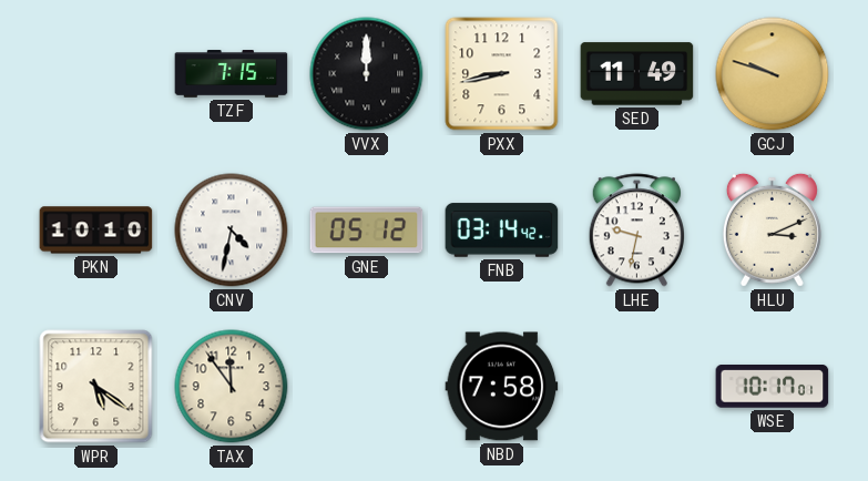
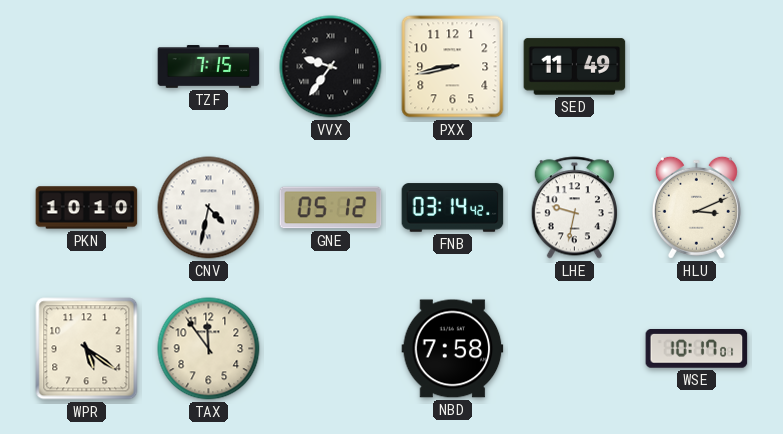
VVX: 12:00 -> 9:36
GCJ: 9:48 -> none
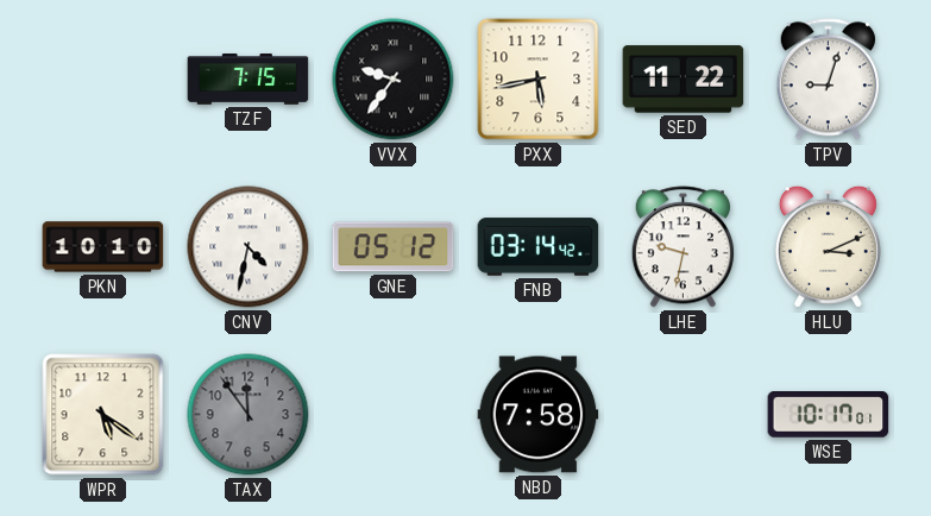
PXX: 8:43 -> 5:43
SED: 11:49 -> 11:22
TPV: none -> 9:03
TAX dial: cream -> grey
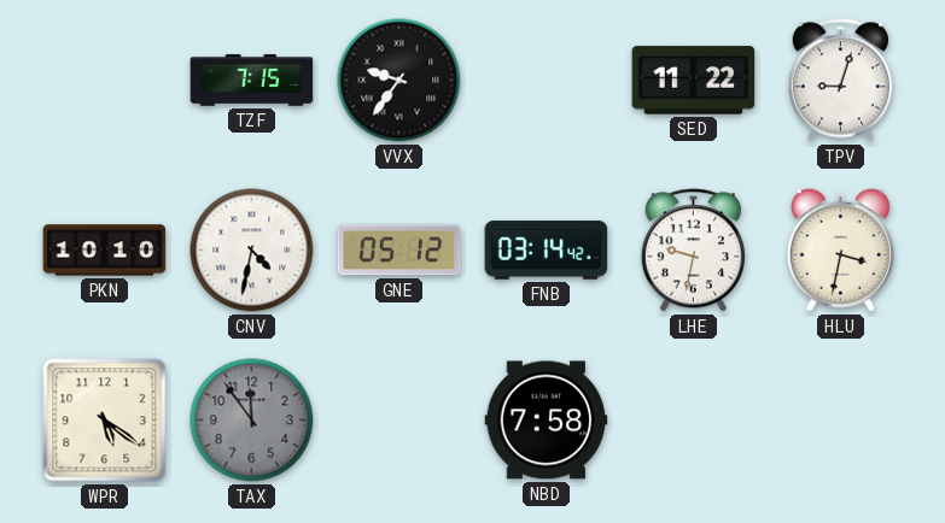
PXX: 5:43 -> none
HLU: 3:11 -> 3:32
WSE: 10:17 -> none
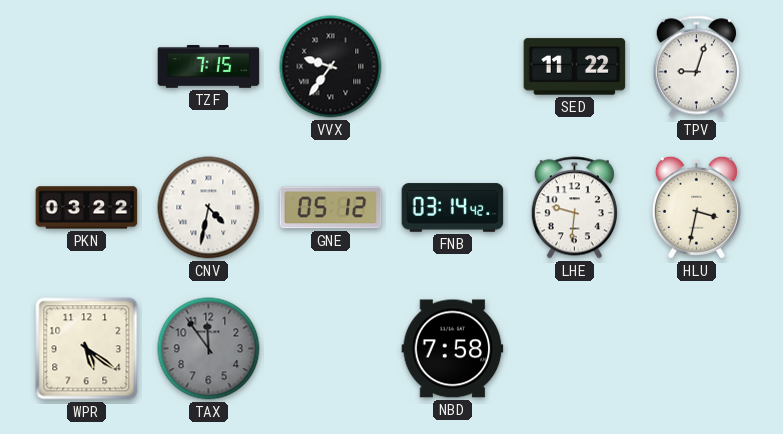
PKN: 10:10 -> 03:22
LHE: 9:32 -> 9:31
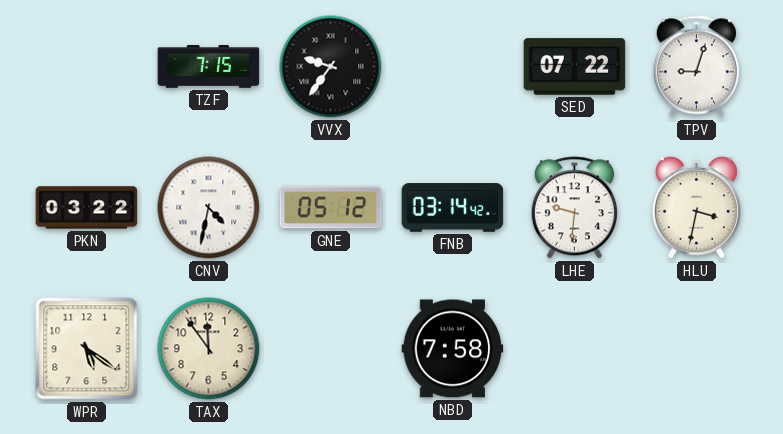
SED: 11:22 -> 07:22
TAX dial: grey -> cream
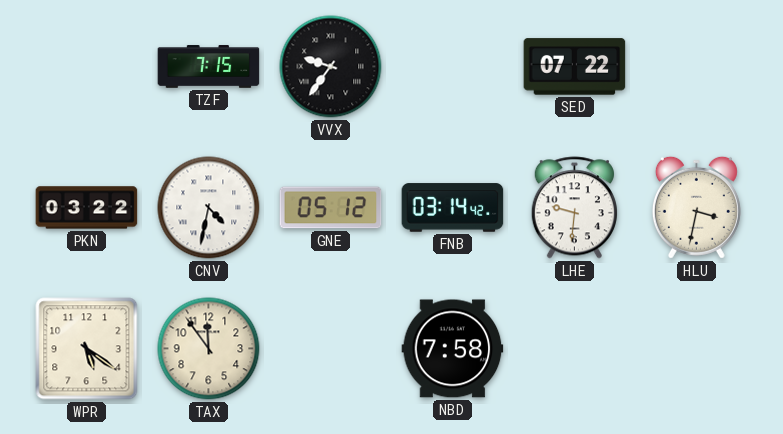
TPV: 9:03 -> none
